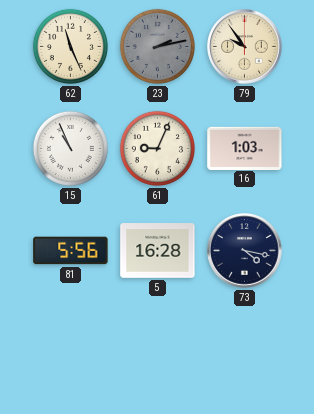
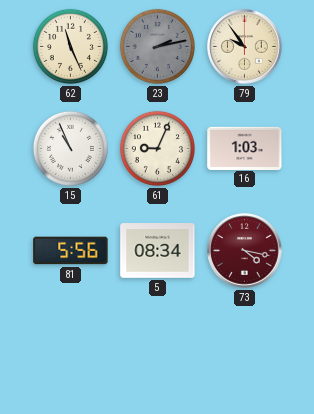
5: 16:28 -> 08:34
73 dial: navy -> burgundy
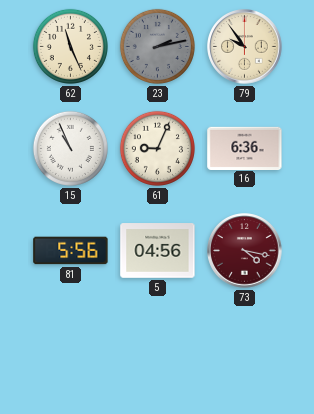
16: 1:03 -> 6:36
5: 08:34 -> 04:56
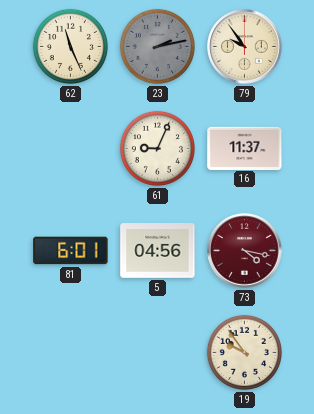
15: 10:56 -> none
16: 6:36 -> 11:37
81: 5:56 -> 6:01
19: none -> 9:54
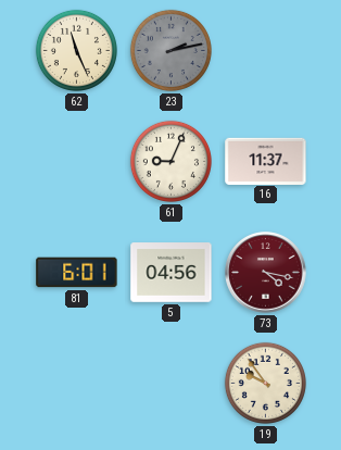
79: 9:54 -> none
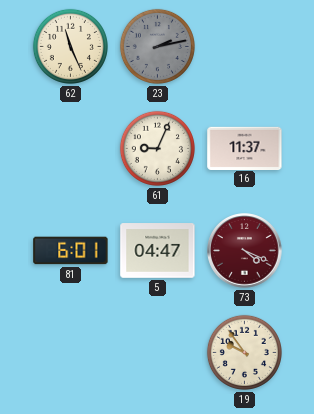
5: 04:56 -> 04:47
73: 4:17 -> 4:19
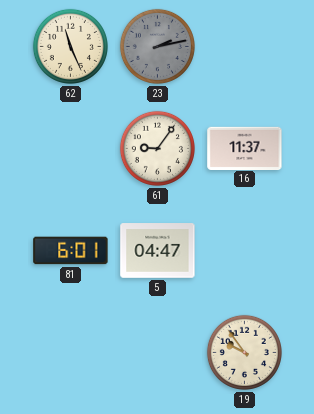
61: 9:04 -> 9:06
73: 4:19 -> none
